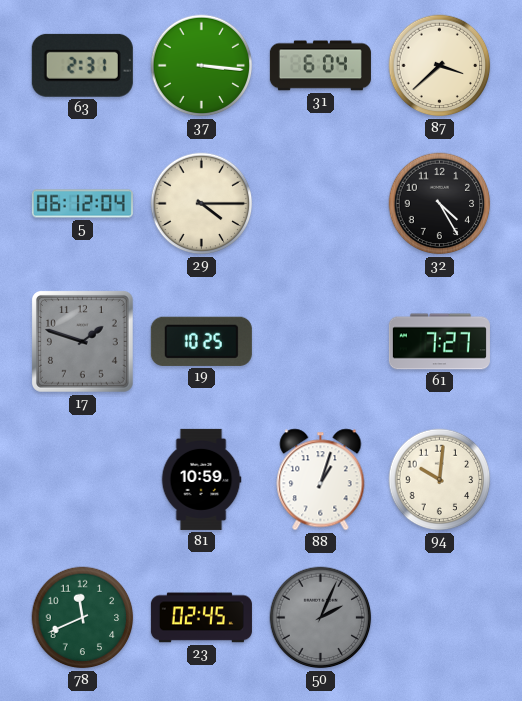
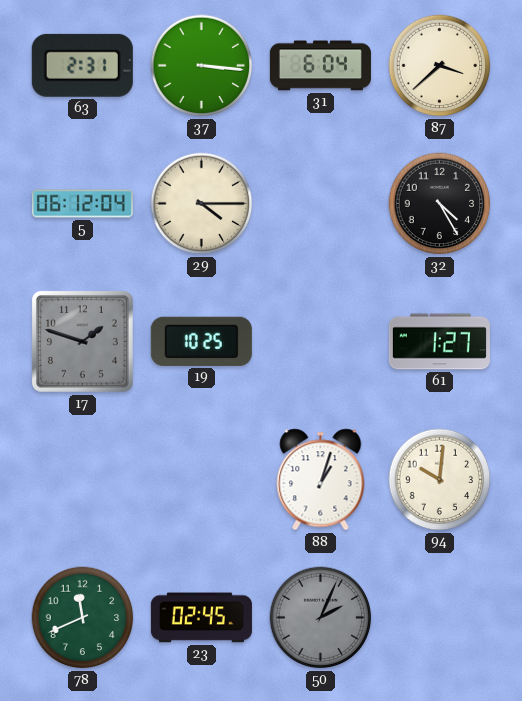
61: 7:27 -> 1:27
81: 10:59 -> none
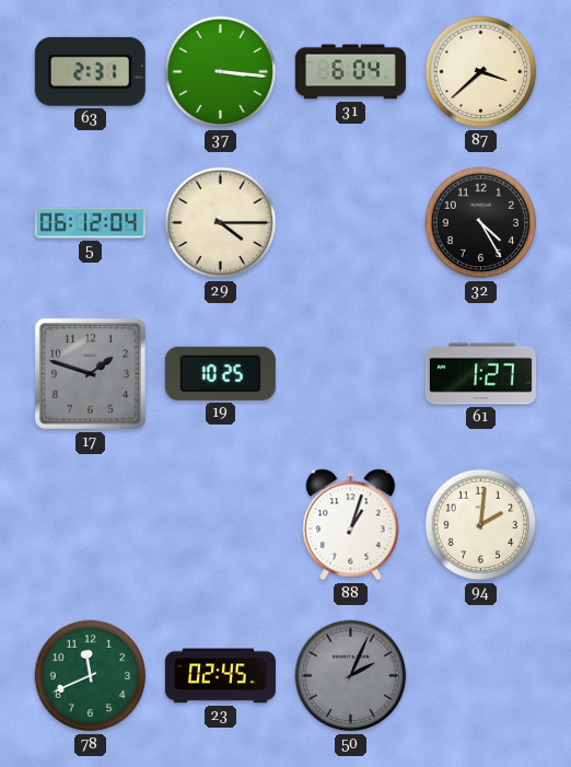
94: 10:01 -> 2:01
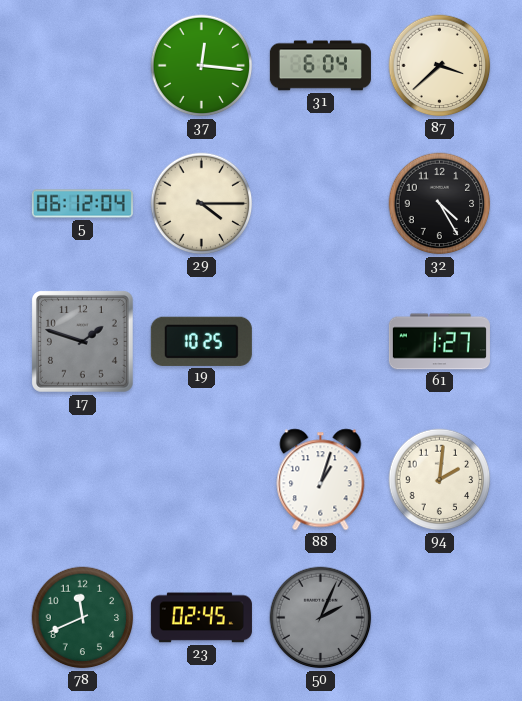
63: 2:31 -> none
37: 3:16 -> 12:16
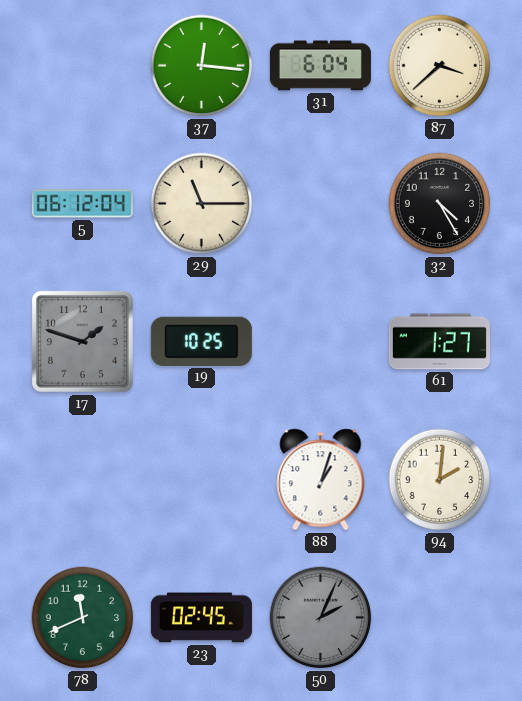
29: 4:15 -> 11:15
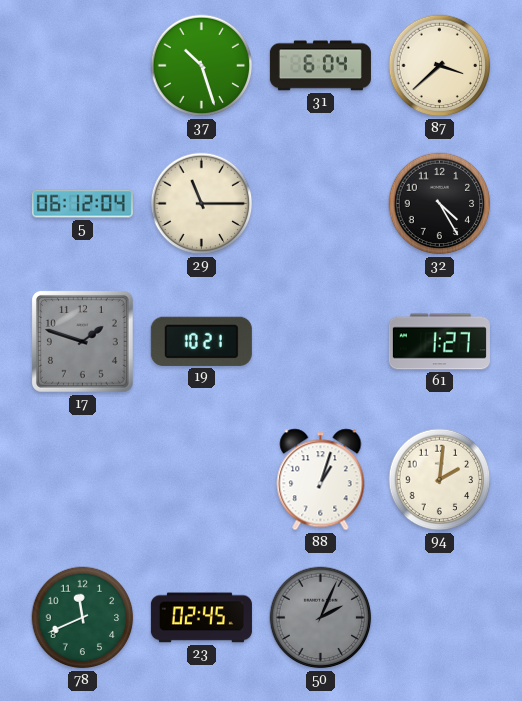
37: 12:16 -> 10:27
19: 10:25 -> 10:21
